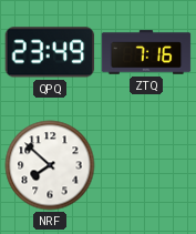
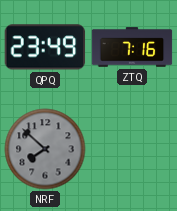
NRF dial: white -> grey
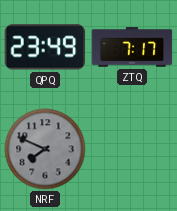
ZTQ: 7:16 -> 7:17
NRF: 7:52 -> 7:49
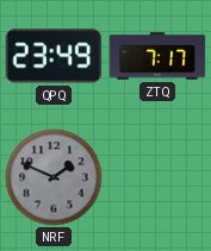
NRF: 7:49 -> 1:49
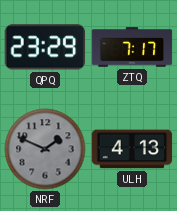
QPQ: 23:49 -> 23:29
ULH: none -> 4:13
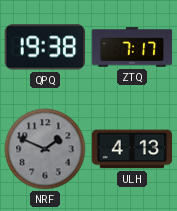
QPQ: 23:29 -> 19:38
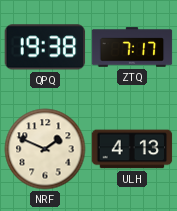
NRF dial: grey -> cream
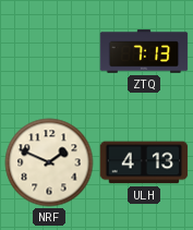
QPQ: 19:38 -> none
ZTQ: 7:17 -> 7:13
